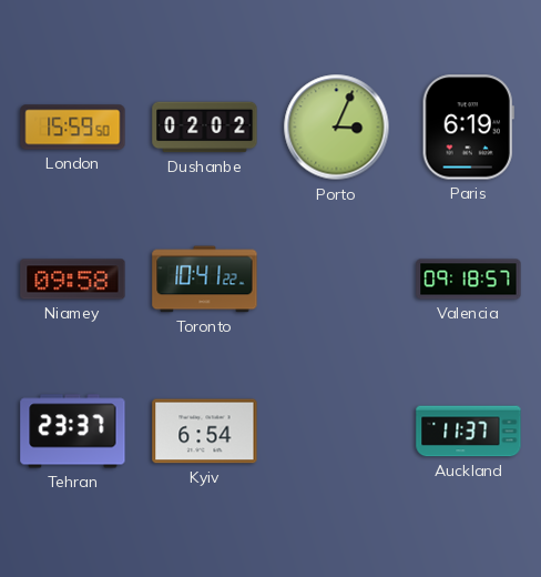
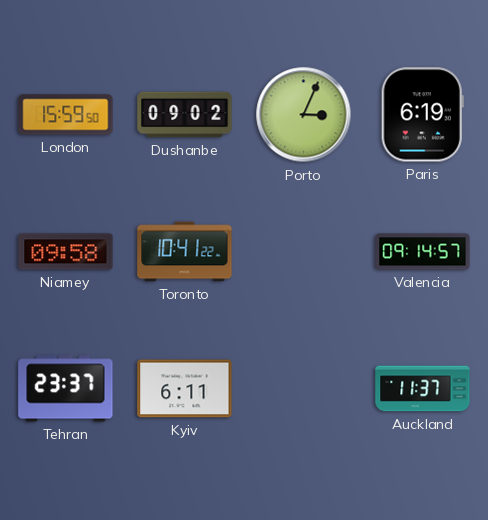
Dushanbe: 02:02 -> 09:02
Valencia: 09:18 -> 09:14
Kyiv: 6:54 -> 6:11
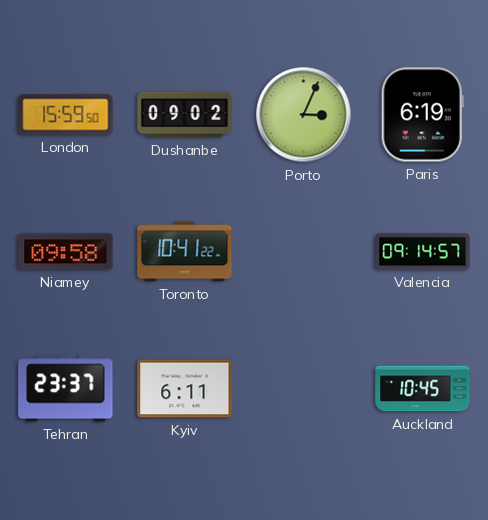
Auckland: 11:37 -> 10:45
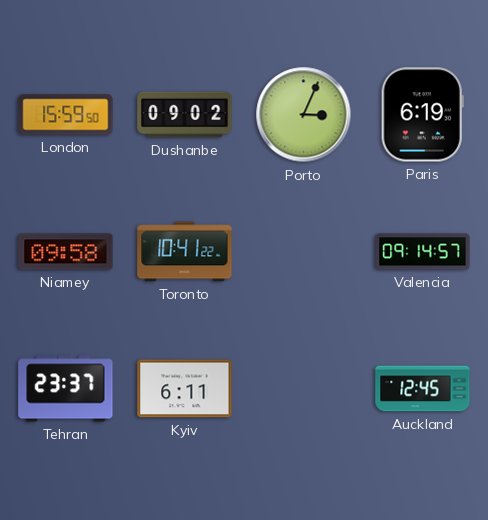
Auckland: 10:45 -> 12:45
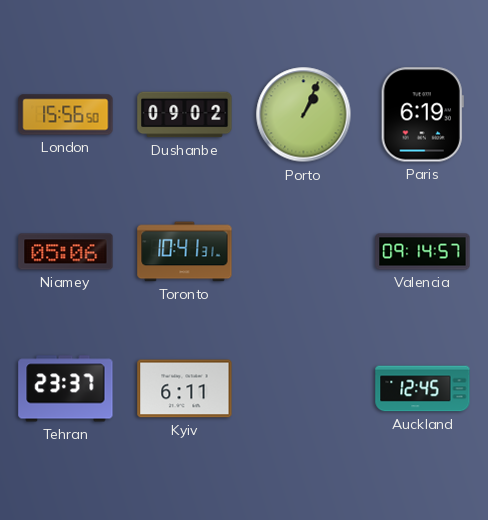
London: 15:59 -> 15:56
Porto: 3:04 -> 1:04
Niamey: 09:58 -> 05:06
Toronto: 10:41:22 -> 10:41:31
